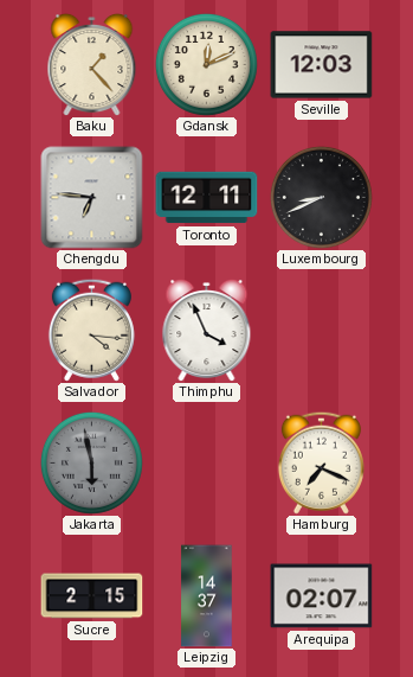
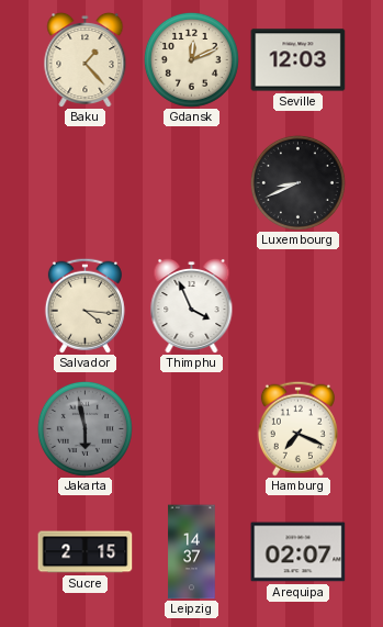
Chengdu: 6:46 -> none
Toronto: 12:11 -> none
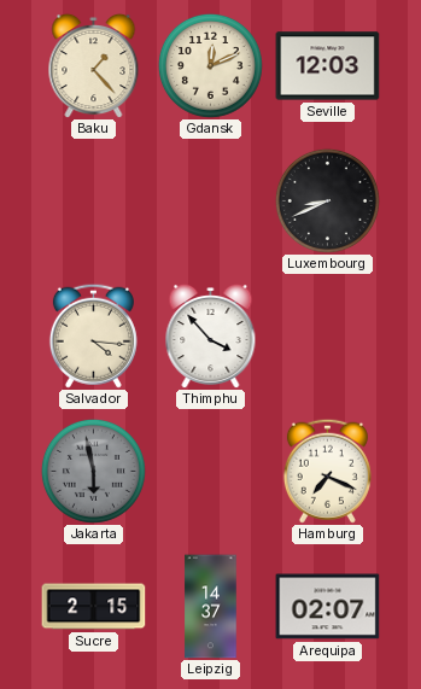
Thimphu: 3:56 -> 3:53
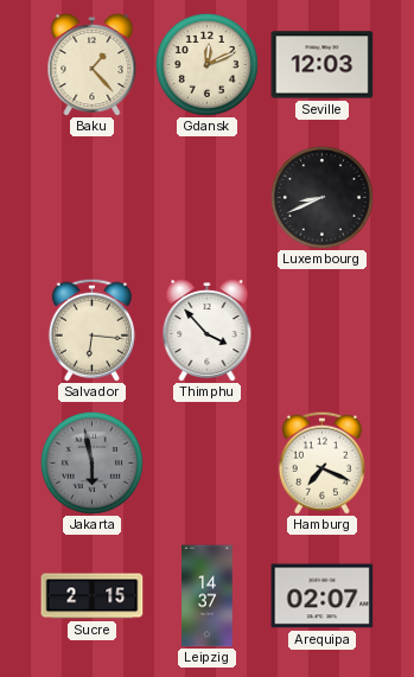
Salvador: 4:16 -> 6:16
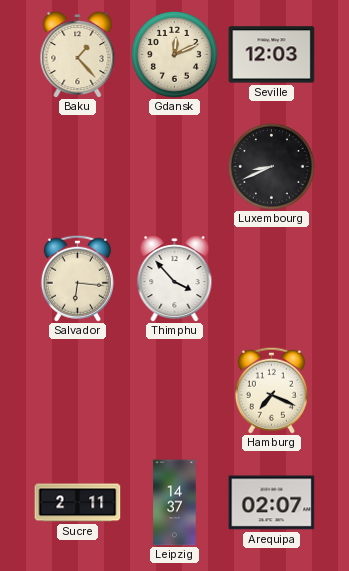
Jakarta: 5:58 -> none
Sucre: 2:15 -> 2:11
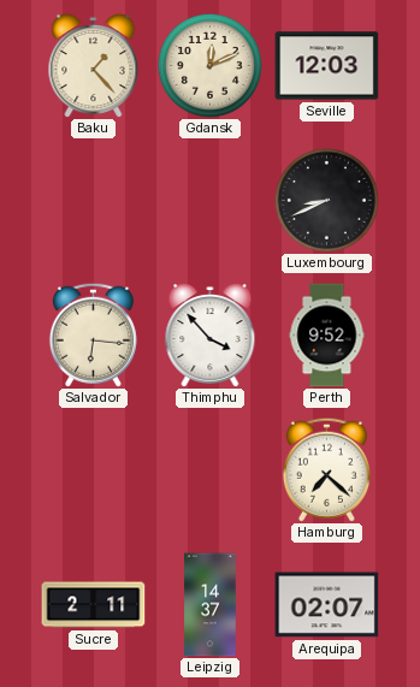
Perth: none -> 9:52
Hamburg: 7:19 -> 7:22
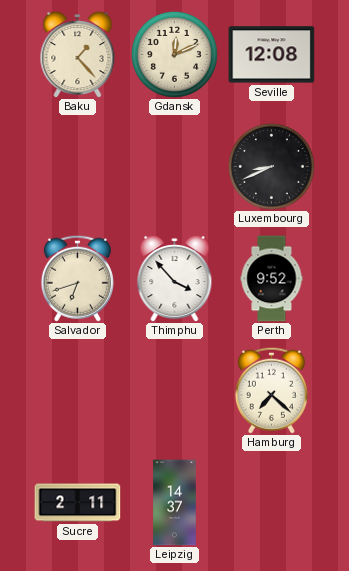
Seville: 12:03 -> 12:08
Salvador: 6:16 -> 6:42
Arequipa: 02:07 -> none
